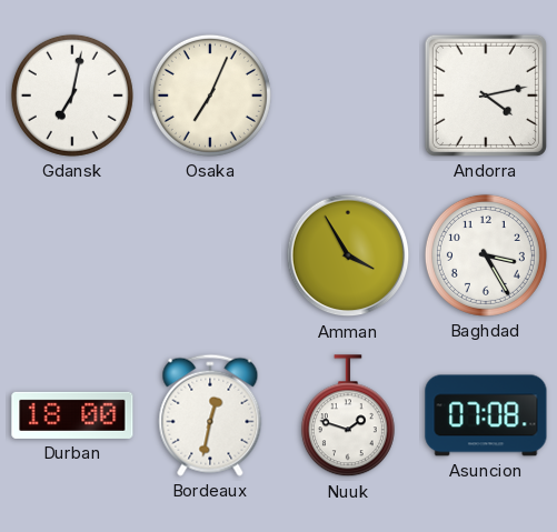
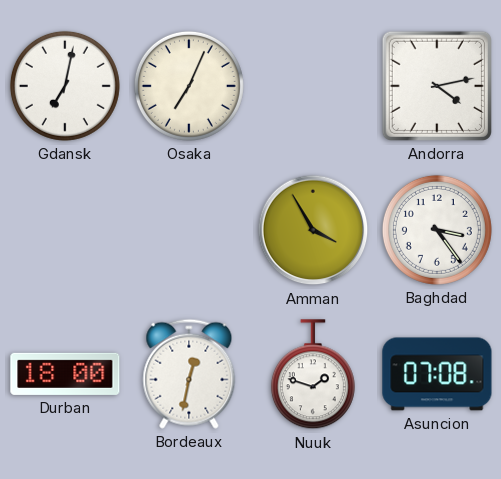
Baghdad: 3:25 -> 3:24
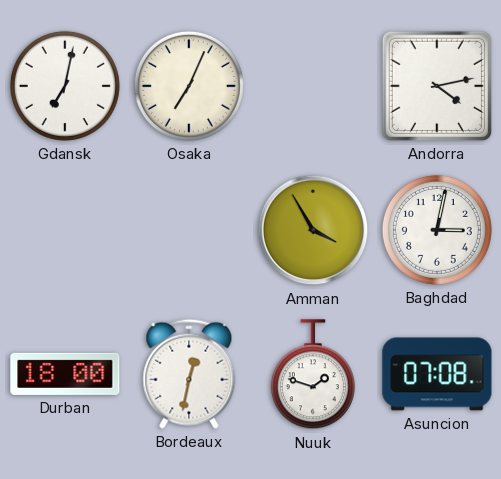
Baghdad: 3:24 -> 3:02
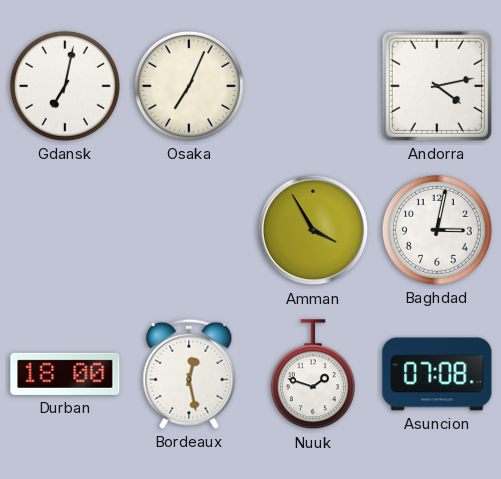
Bordeaux: 12:32 -> 12:28
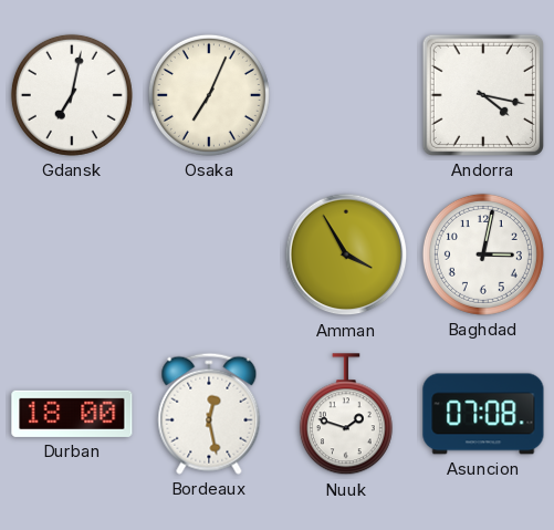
Andorra: 4:13 -> 4:17
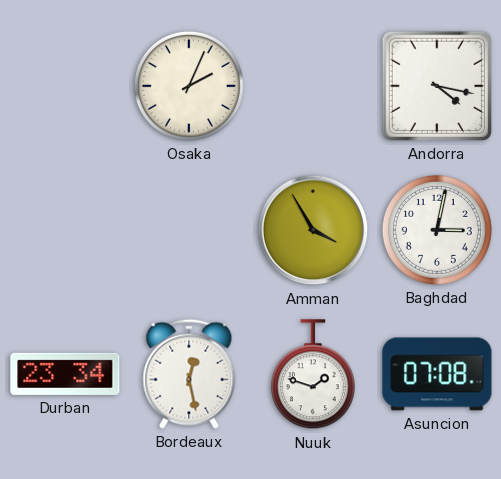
Gdansk: 7:02 -> none
Osaka: 7:04 -> 2:04
Durban: 18:00 -> 23:34
